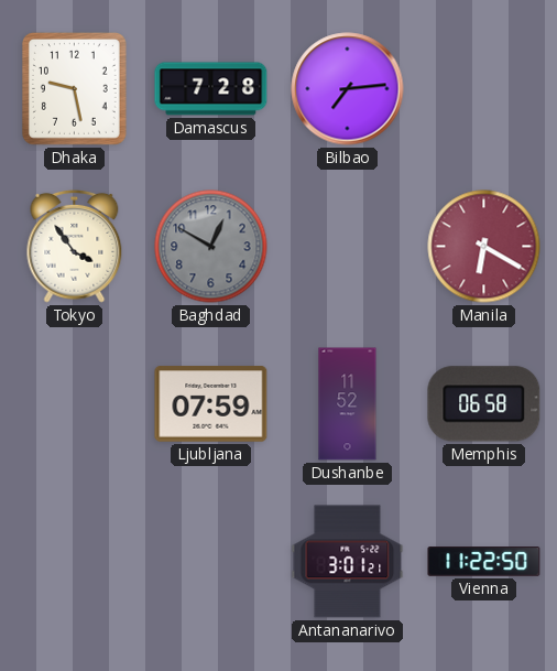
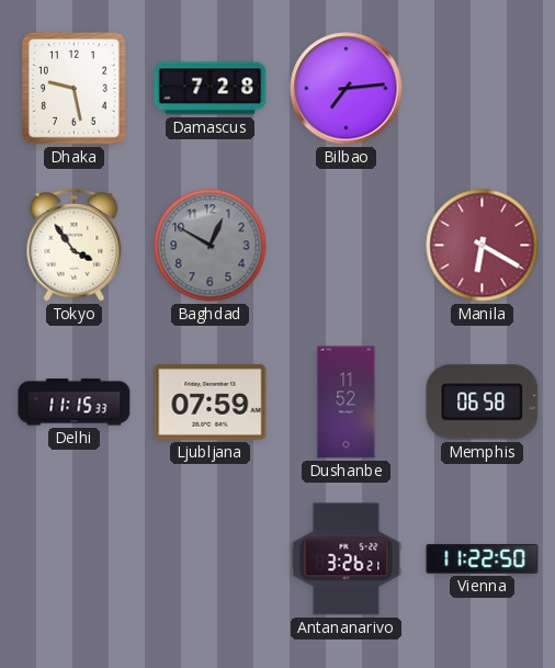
Delhi: none -> 11:15
Antananarivo: 3:01 -> 3:26
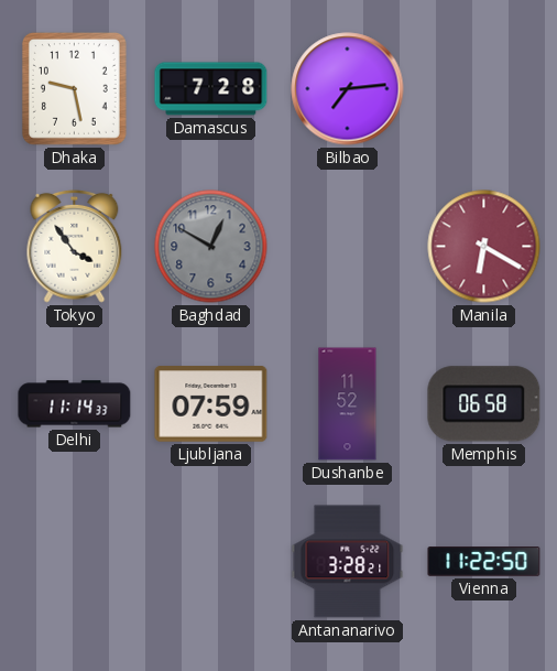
Delhi: 11:15 -> 11:14
Antananarivo: 3:26 -> 3:28
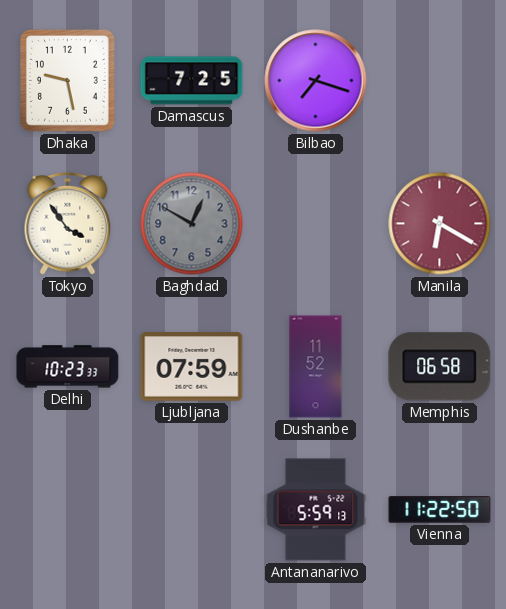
Damascus: 7:28 -> 7:25
Bilbao: 7:14 -> 7:18
Delhi: 11:14 -> 10:23
Antananarivo: 3:28 -> 5:59
